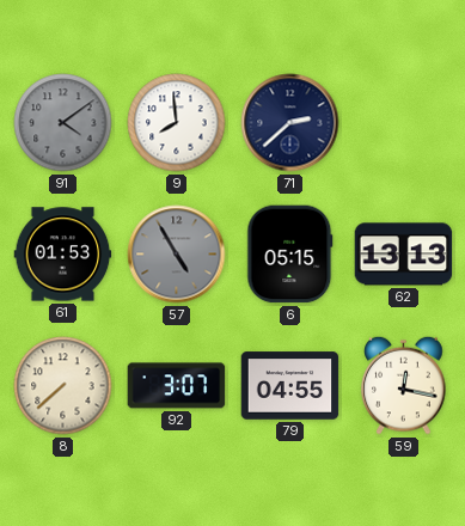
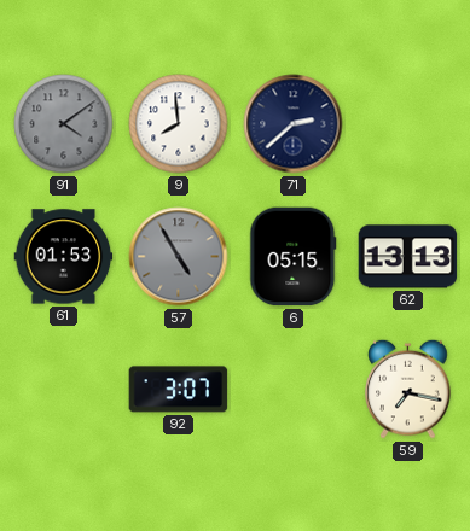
8: 7:38 -> none
79: 04:55 -> none
59: 12:17 -> 7:17
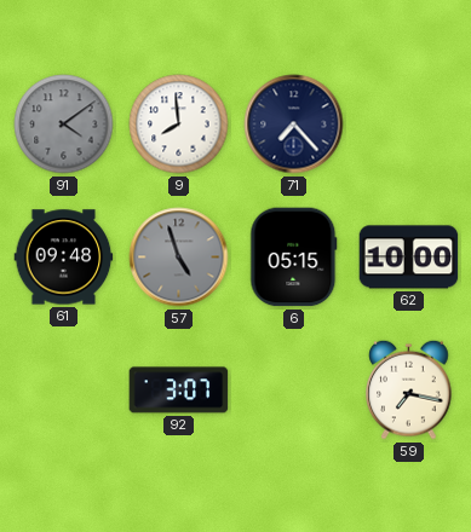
71: 2:38 -> 7:23
61: 01:53 -> 09:48
57: 4:55 -> 4:57
62: 13:13 -> 10:00
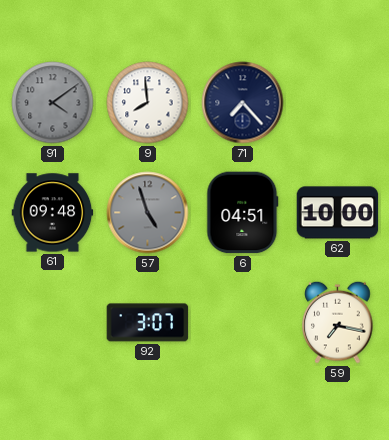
6: 05:15 -> 04:51
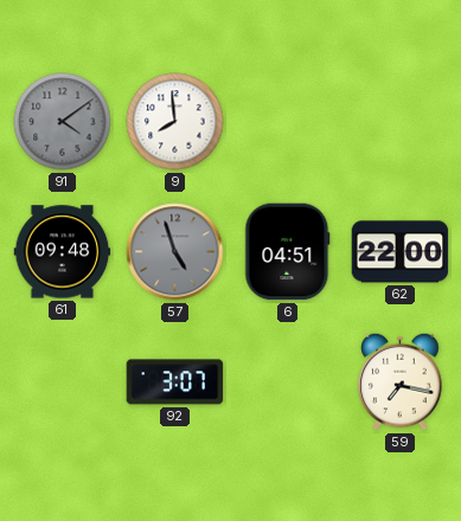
71: 7:23 -> none
62: 10:00 -> 22:00
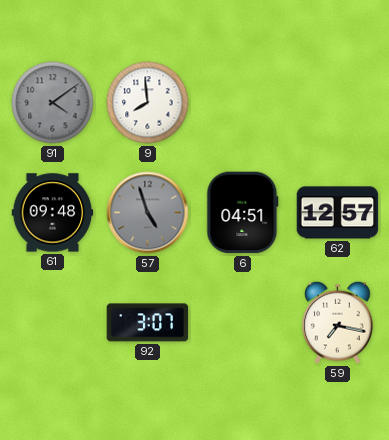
62: 22:00 -> 12:57
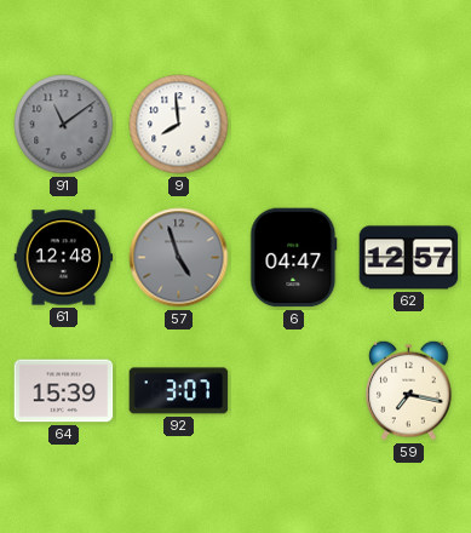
91: 4:09 -> 11:09
61: 09:48 -> 12:48
6: 04:51 -> 04:47
64: none -> 15:39
